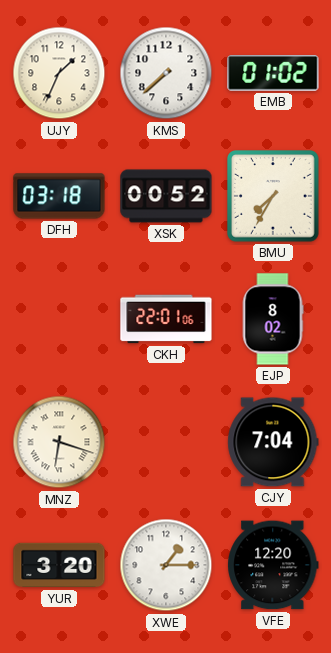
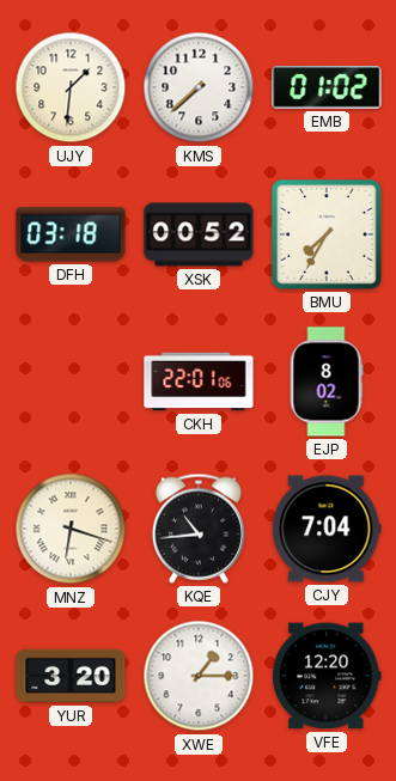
UJY: 1:34 -> 1:31
KQE: none -> 10:44
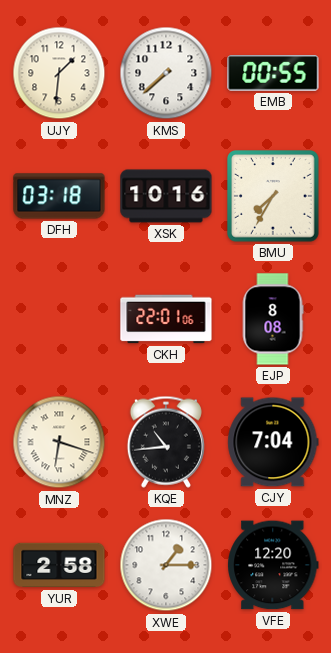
EMB: 01:02 -> 00:55
XSK: 00:52 -> 10:16
EJP: 8:02 -> 8:08
YUR: 3:20 -> 2:58
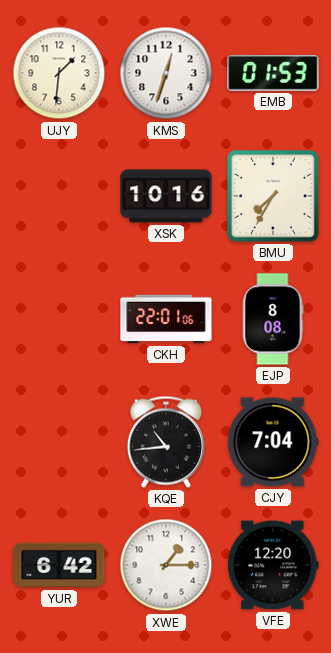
KMS: 7:38 -> 12:33
EMB: 00:55 -> 01:53
DFH: 03:18 -> none
MNZ: 6:18 -> none
YUR: 2:58 -> 6:42
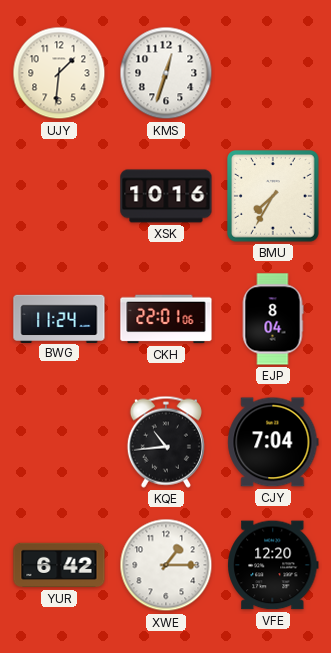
EMB: 01:53 -> none
BWG: none -> 11:24
EJP: 8:08 -> 8:04
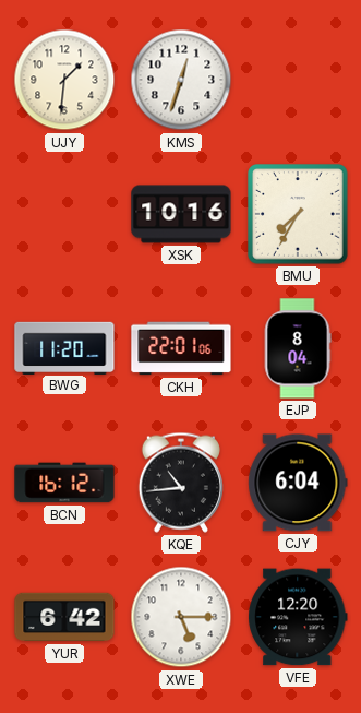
BWG: 11:24 -> 11:20
BCN: none -> 16:12
CJY: 7:04 -> 6:04
XWE: 1:15 -> 5:15
